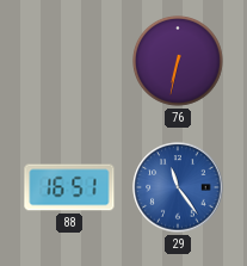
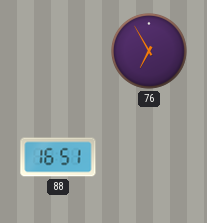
76: 6:32 -> 6:55
29: 11:24 -> none
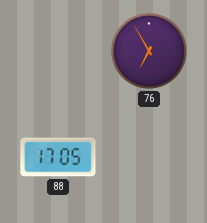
88: 16:51 -> 17:05
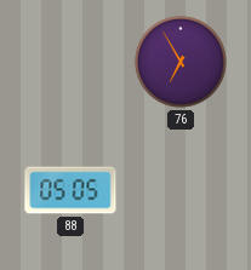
88: 17:05 -> 05:05
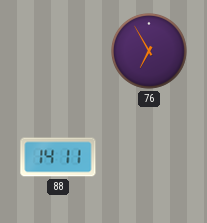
88: 05:05 -> 14:11
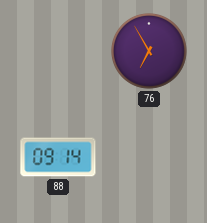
88: 14:11 -> 09:14
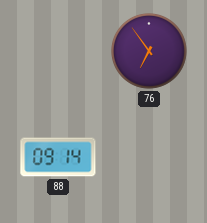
76: 6:55 -> 6:54
